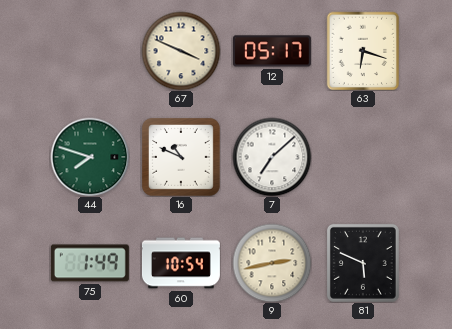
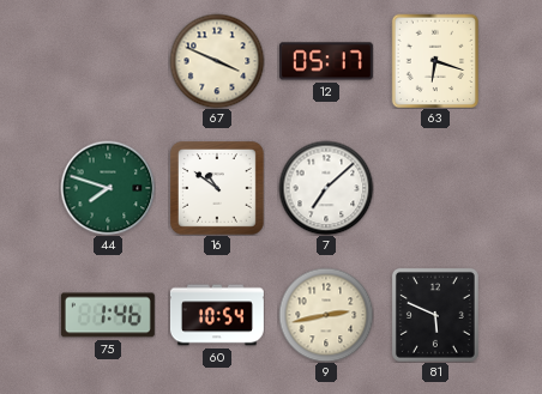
16: 10:49 -> 10:51
75: 1:49 -> 1:46
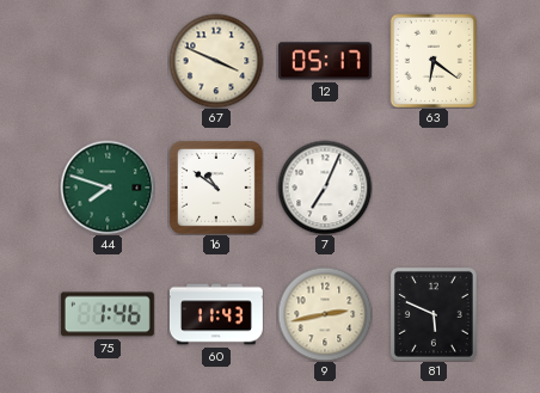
63: 6:18 -> 6:21
7: 7:08 -> 7:04
60: 10:54 -> 11:43
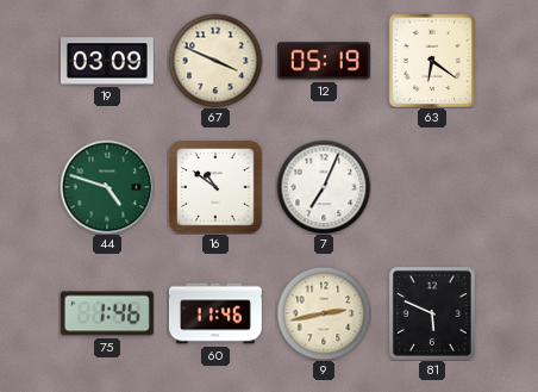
19: none -> 03:09
12: 05:17 -> 05:19
44: 7:48 -> 4:48
60: 11:43 -> 11:46
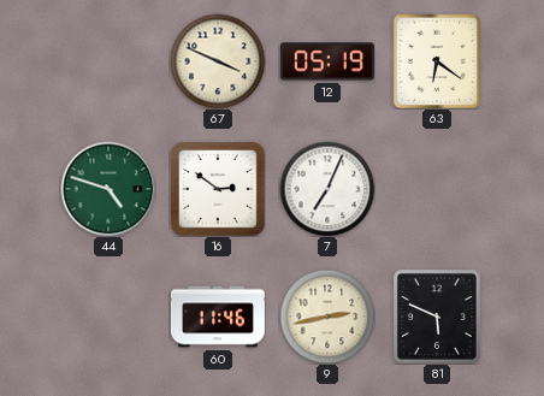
19: 03:09 -> none
16: 10:51 -> 2:51
75: 1:46 -> none
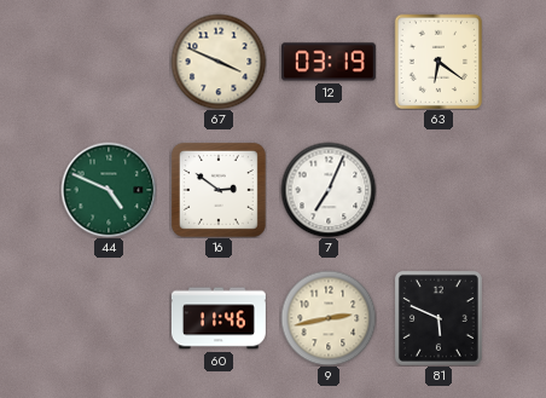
12: 05:19 -> 03:19
44: 4:48 -> 4:49
